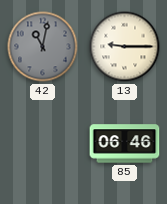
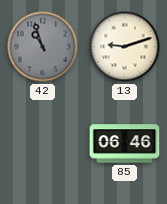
42: 11:02 -> 10:57
13: 9:15 -> 9:12
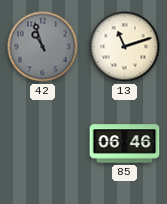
13: 9:12 -> 11:12
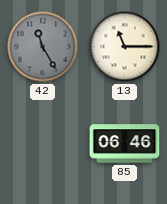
42: 10:57 -> 11:25
13: 11:12 -> 11:15
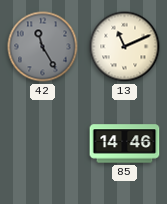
13: 11:15 -> 11:11
85: 06:46 -> 14:46
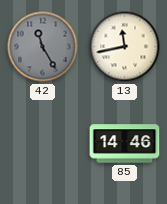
13: 11:11 -> 11:43
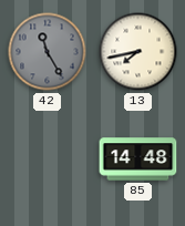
13: 11:43 -> 7:43
85: 14:46 -> 14:48
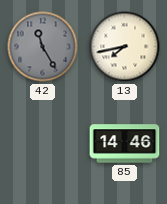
85: 14:48 -> 14:46
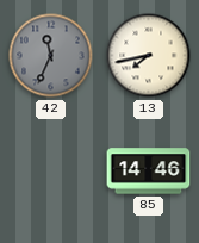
42: 11:25 -> 11:34
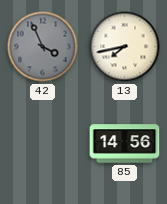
42: 11:34 -> 3:56
85: 14:46 -> 14:56
